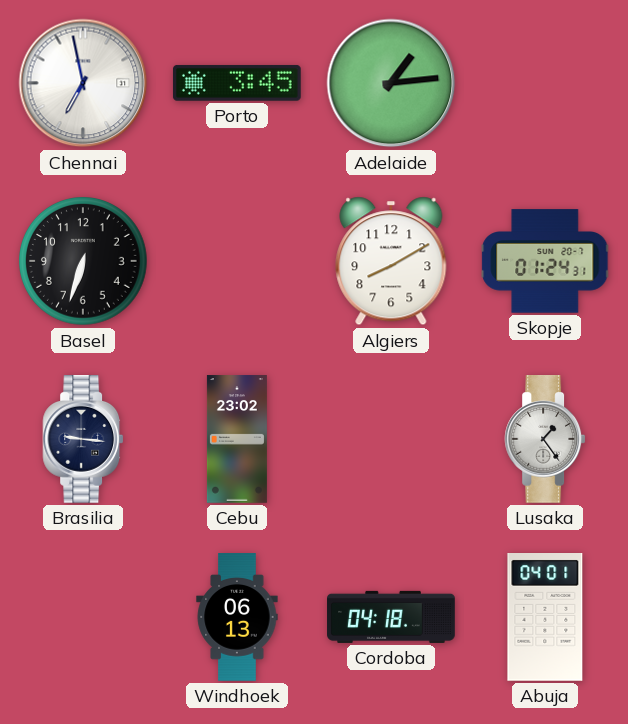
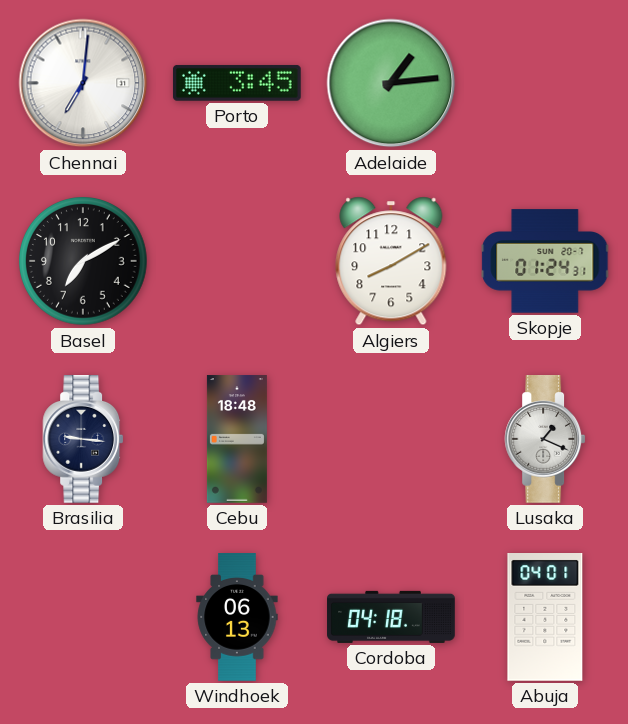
Chennai: 6:58 -> 7:01
Basel: 6:33 -> 7:10
Cebu: 23:02 -> 18:48
Lusaka: 1:24 -> 1:19
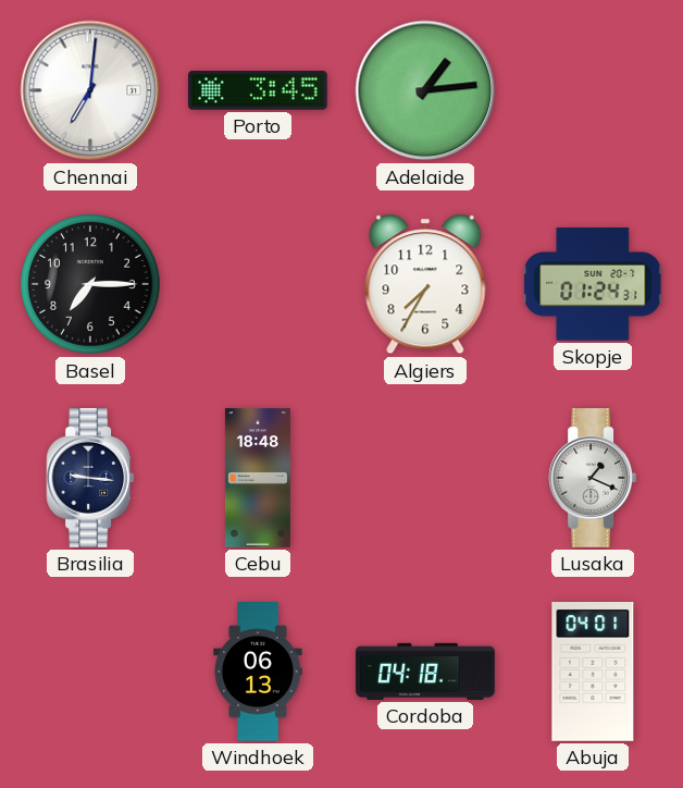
Basel: 7:10 -> 7:15
Algiers: 8:10 -> 7:35
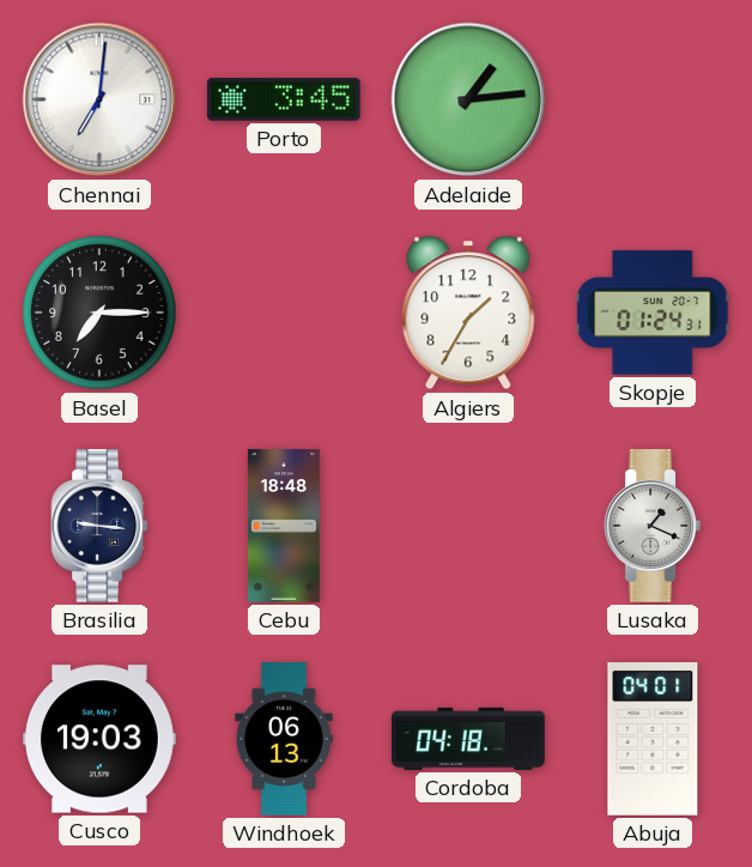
Algiers: 7:35 -> 1:35
Cusco: none -> 19:03
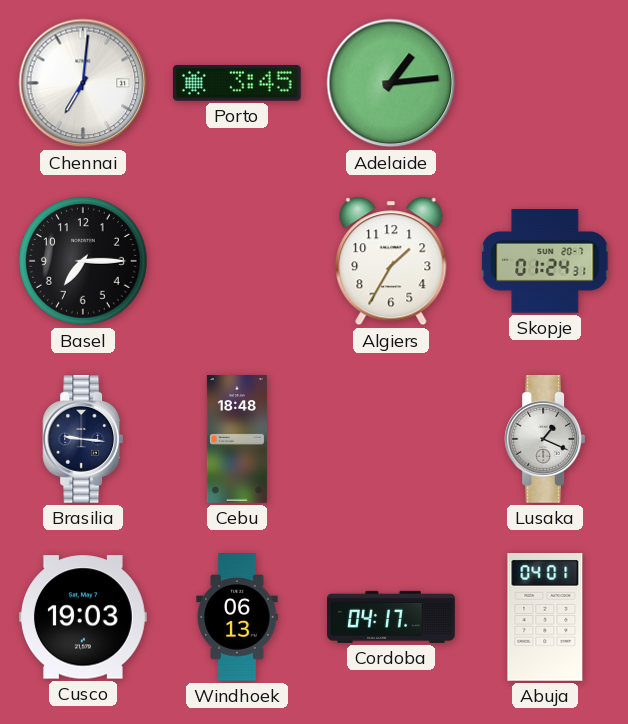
Cordoba: 04:18 -> 04:17
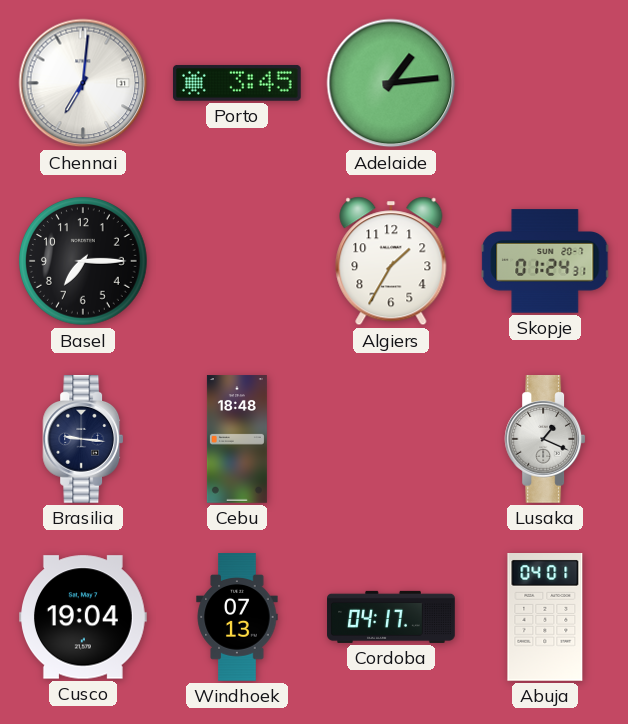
Cusco: 19:03 -> 19:04
Windhoek: 06:13 -> 07:13
